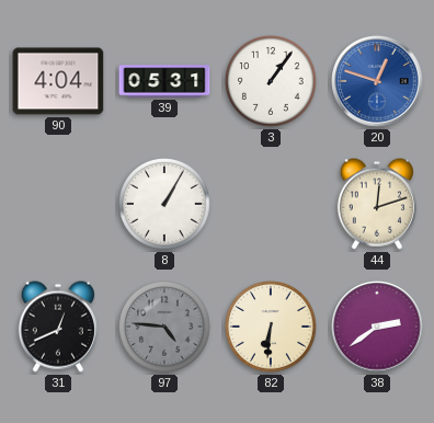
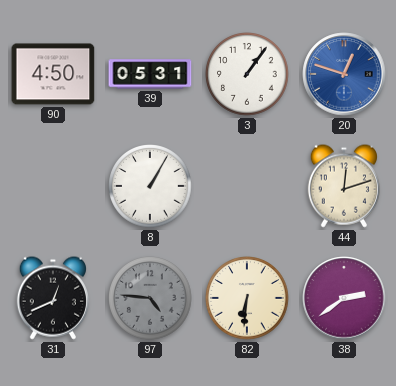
90: 4:04 -> 4:50
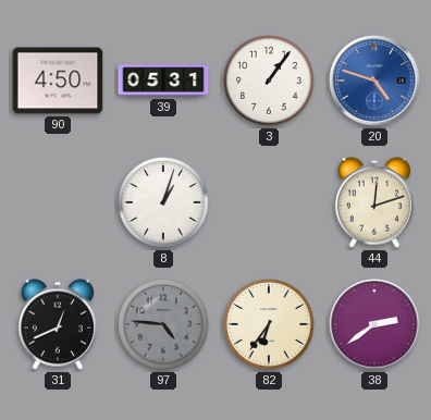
20: 12:48 -> 4:48
8: 1:05 -> 1:03
82: 6:31 -> 6:36
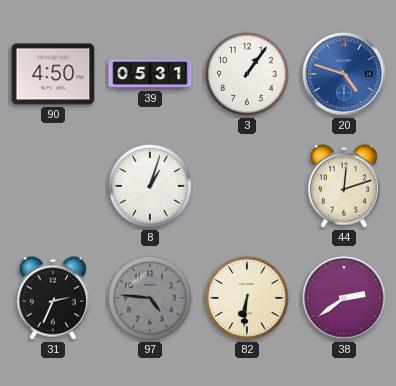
31: 12:41 -> 2:34
82: 6:36 -> 6:31
